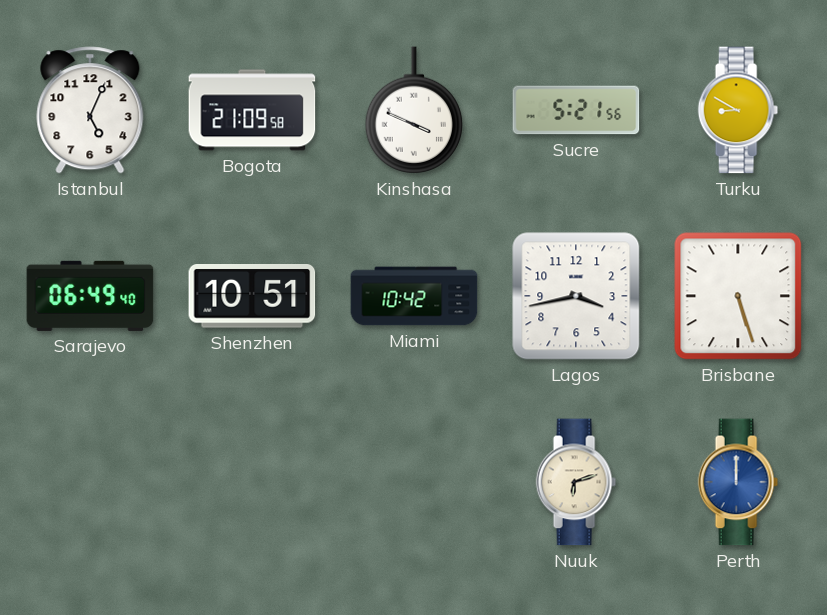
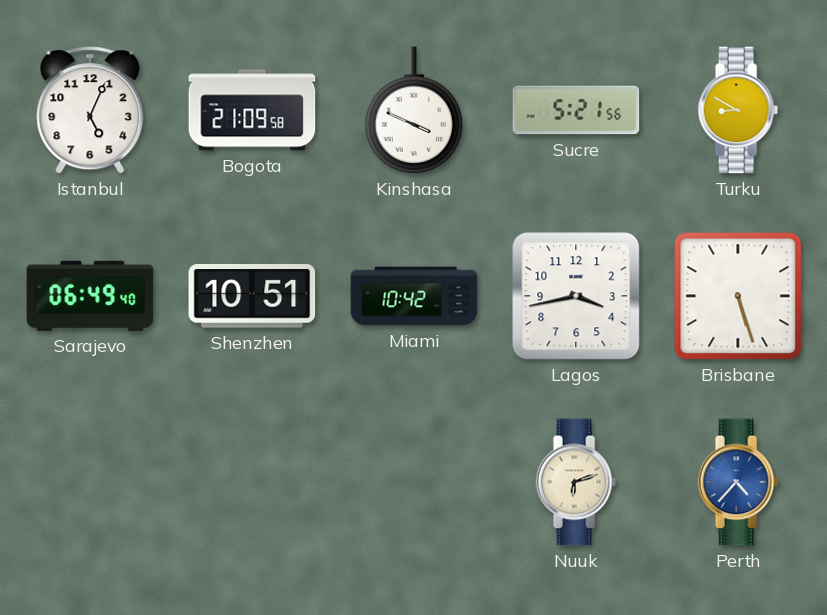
Perth: 12:00 -> 4:37
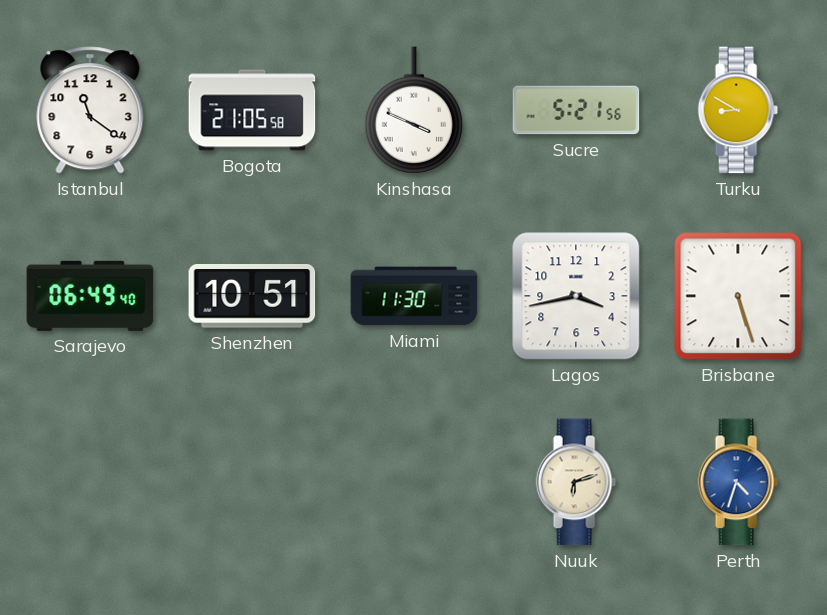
Istanbul: 5:04 -> 11:21
Bogota: 21:09 -> 21:05
Miami: 10:42 -> 11:30
Perth: 4:37 -> 4:33
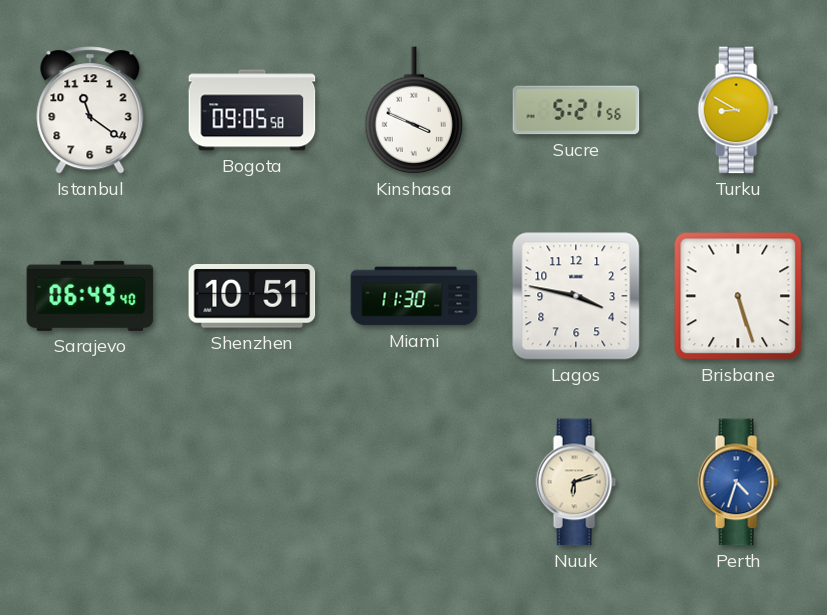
Bogota: 21:05 -> 09:05
Lagos: 3:43 -> 3:47
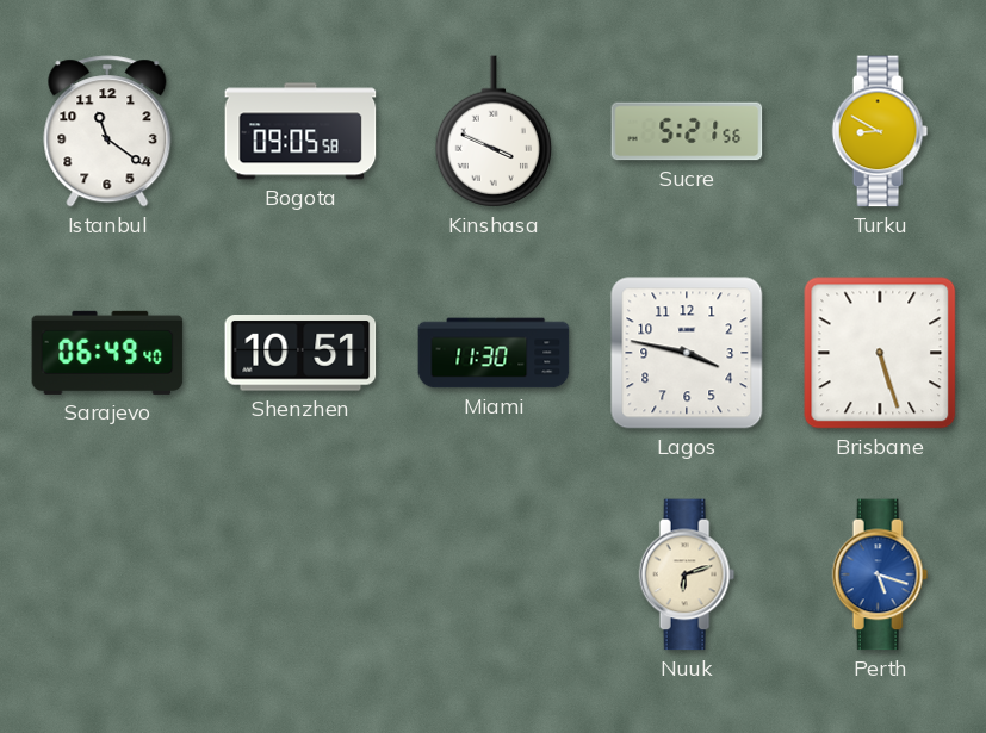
Perth: 4:33 -> 5:18
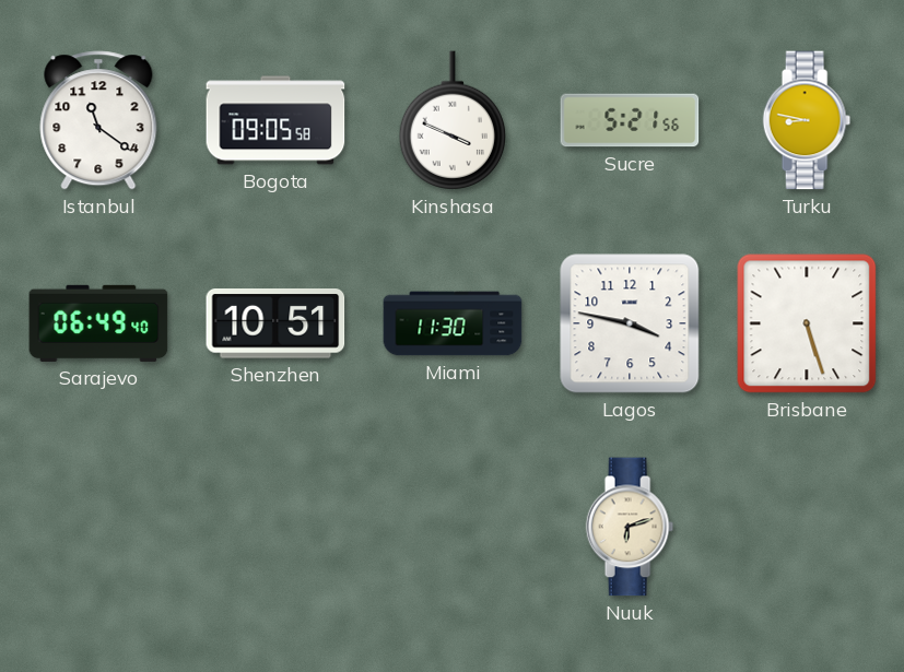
Turku: 8:50 -> 8:47
Perth: 5:18 -> none
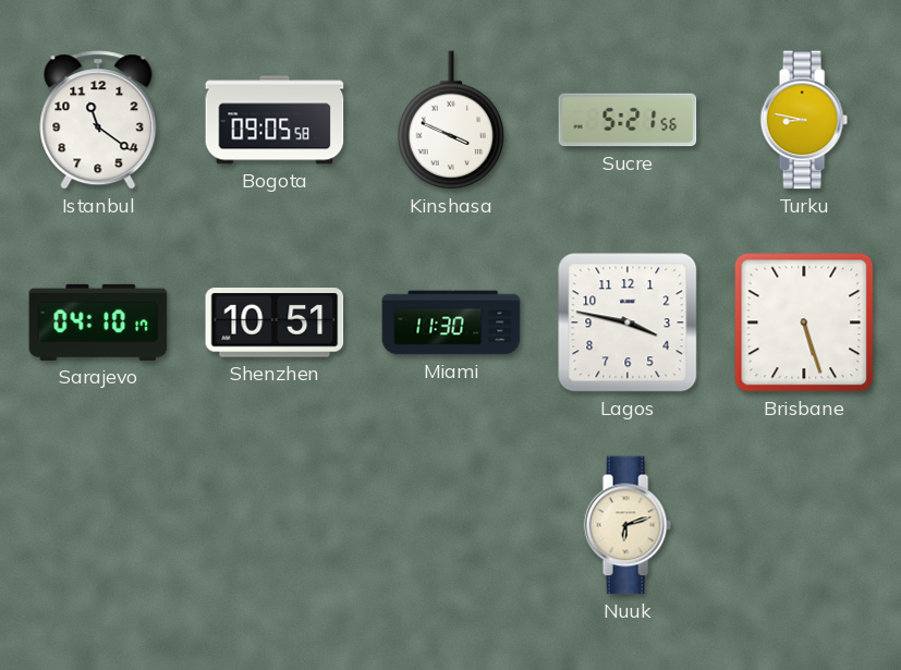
Sarajevo: 06:49 -> 04:10
